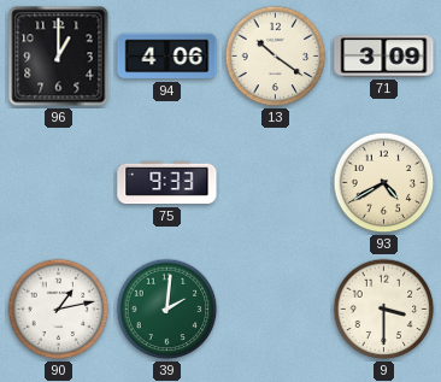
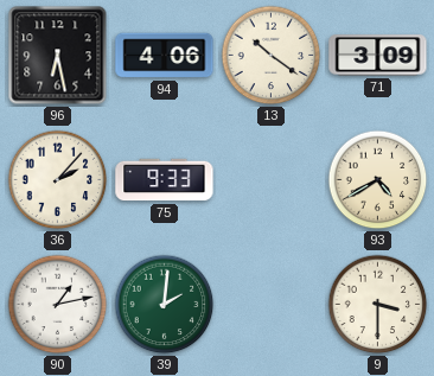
96: 1:00 -> 6:28
36: none -> 2:07
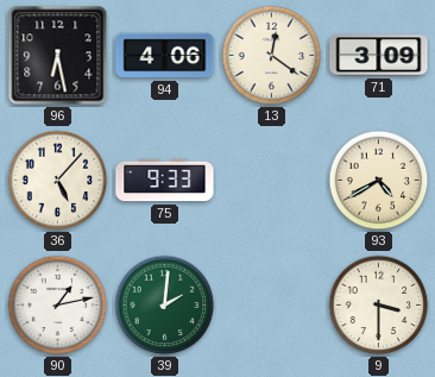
13: 10:21 -> 12:21
36: 2:07 -> 5:07
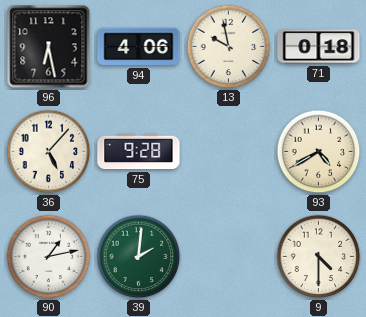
13: 12:21 -> 9:58
71: 3:09 -> 0:18
75: 9:33 -> 9:28
9: 3:30 -> 4:30
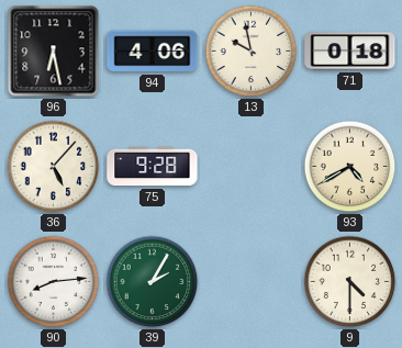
90: 1:13 -> 8:14
39: 2:01 -> 2:05
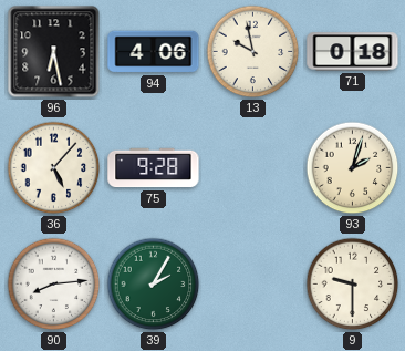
93: 4:40 -> 2:03
9: 4:30 -> 9:30
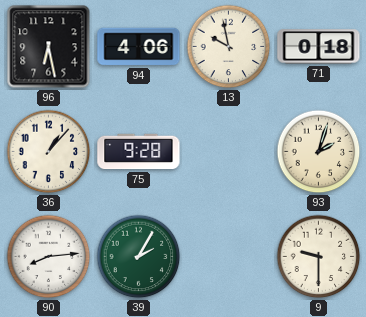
36: 5:07 -> 1:07
